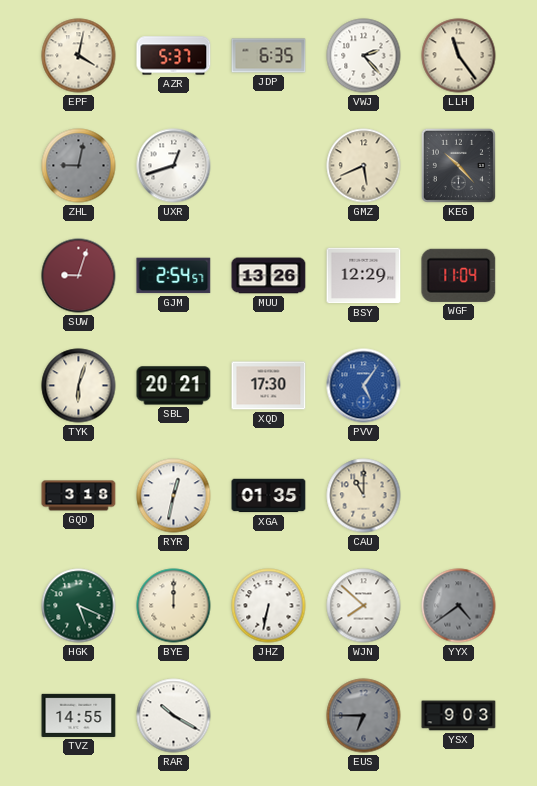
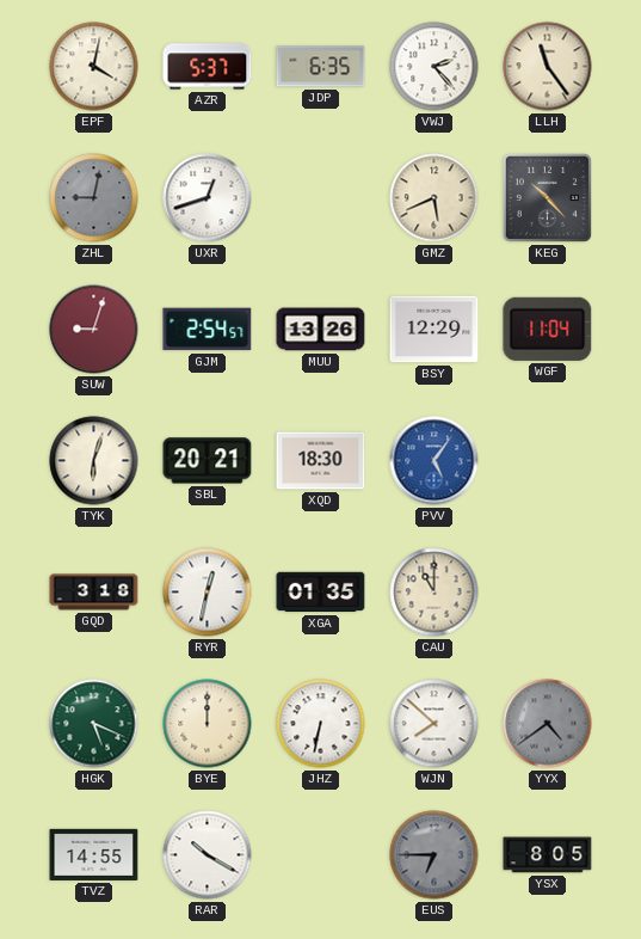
XQD: 17:30 -> 18:30
YSX: 9:03 -> 8:05
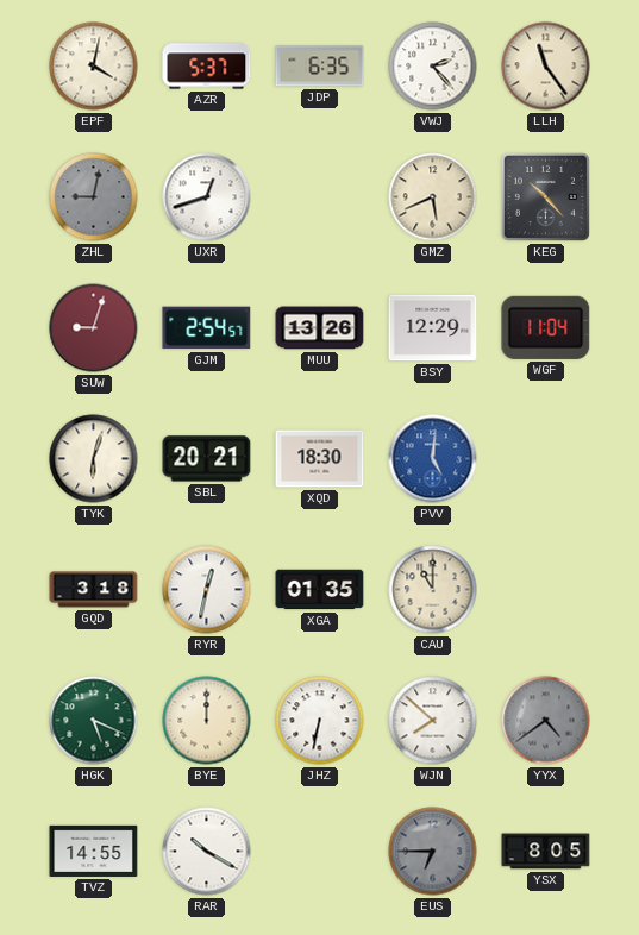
PVV: 5:06 -> 5:01
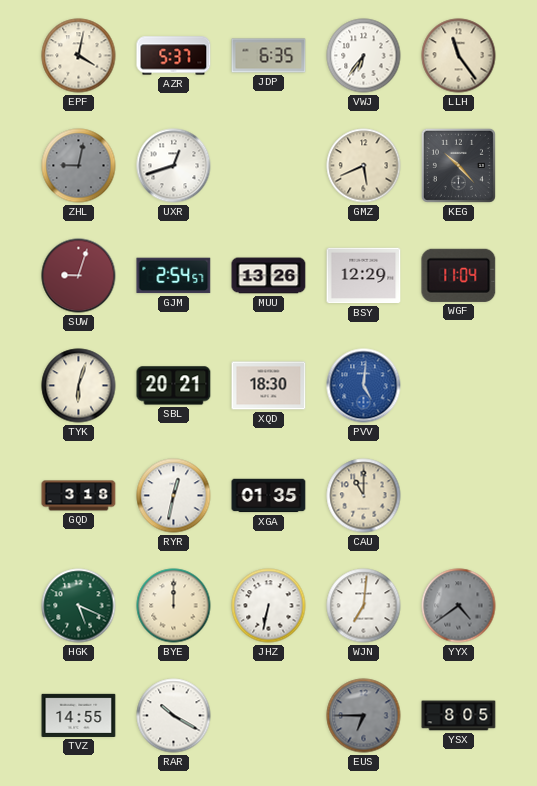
VWJ: 2:23 -> 6:36
WJN: 7:52 -> 7:01
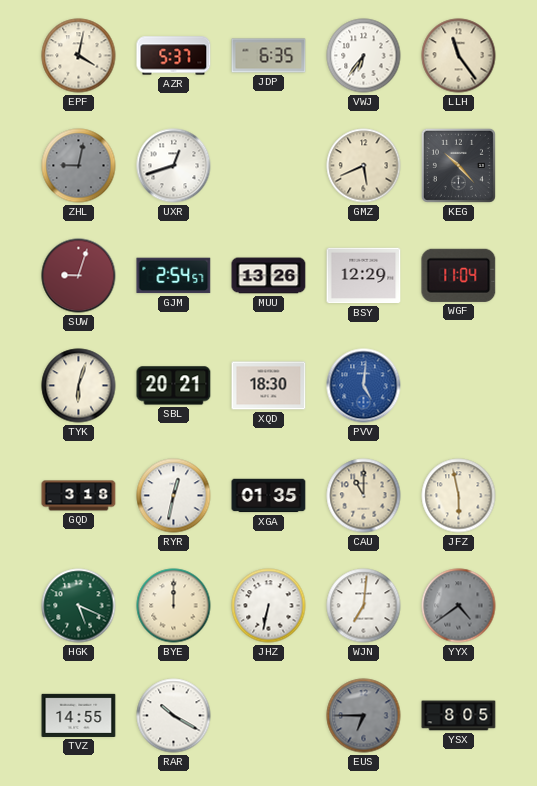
JFZ: none -> 5:58
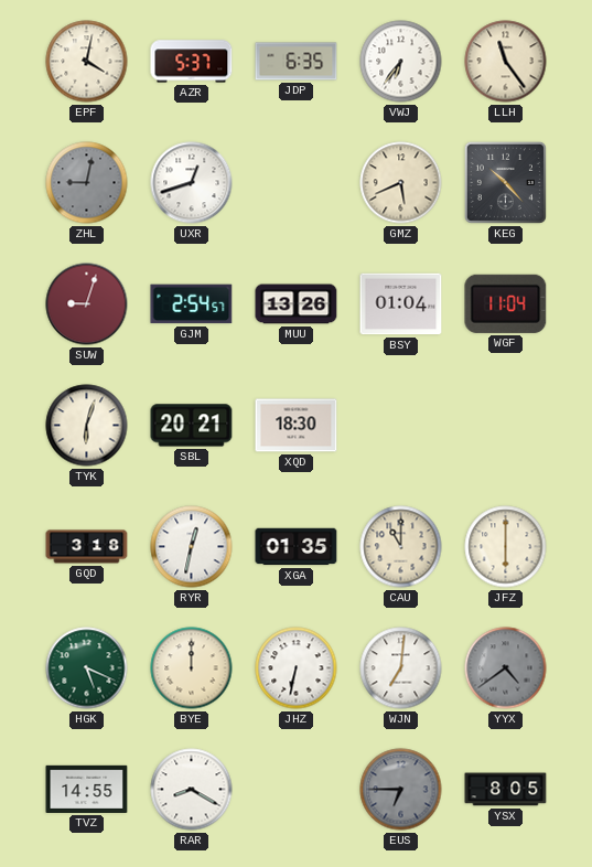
BSY: 12:29 -> 01:04
PVV: 5:01 -> none
JFZ: 5:58 -> 6:00
RAR: 10:20 -> 8:20
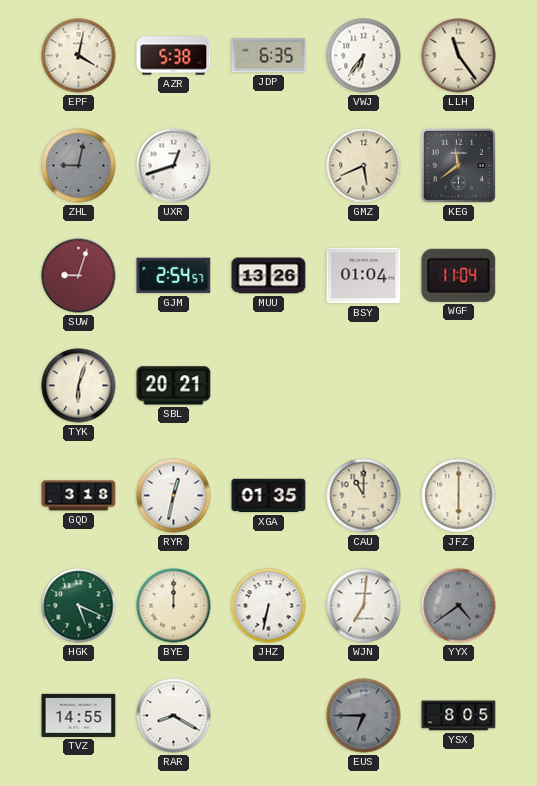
AZR: 5:37 -> 5:38
KEG: 10:23 -> 11:39
XQD: 18:30 -> none
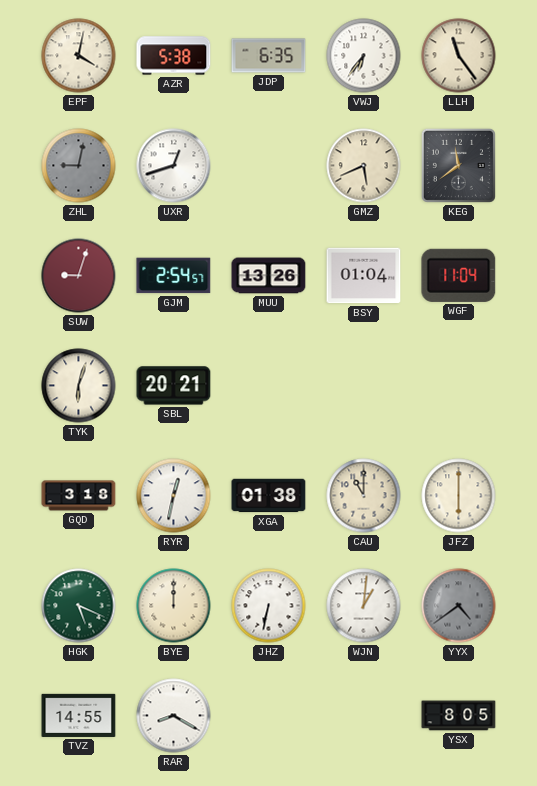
XGA: 01:35 -> 01:38
WJN: 7:01 -> 1:01
EUS: 6:45 -> none
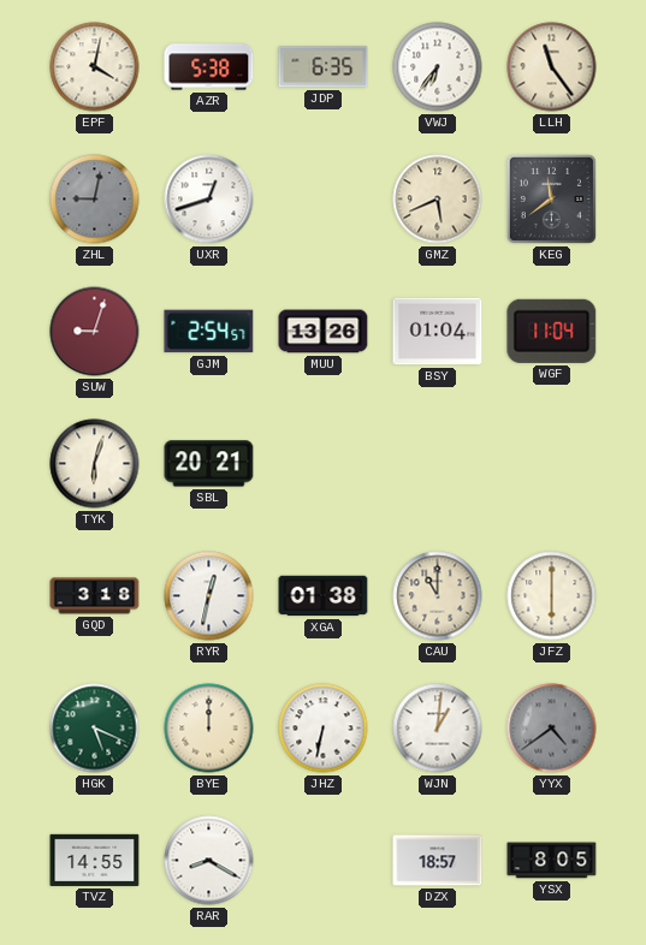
DZX: none -> 18:57
